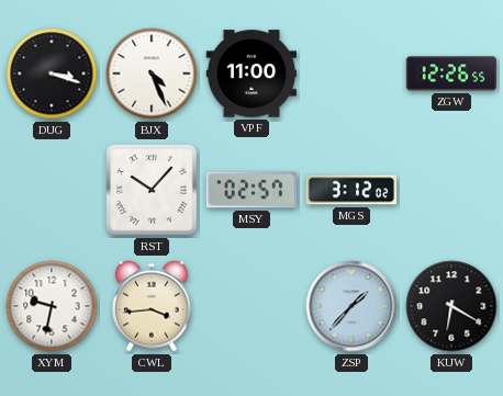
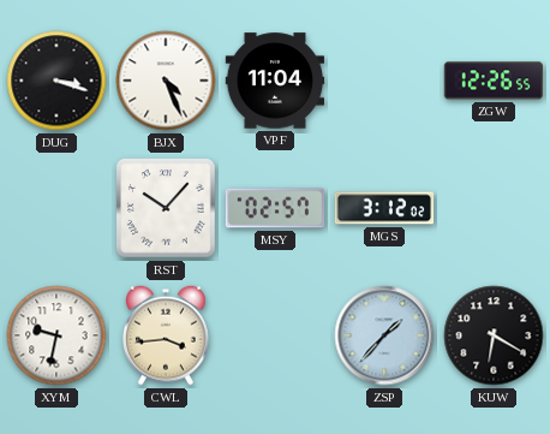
VPF: 11:00 -> 11:04
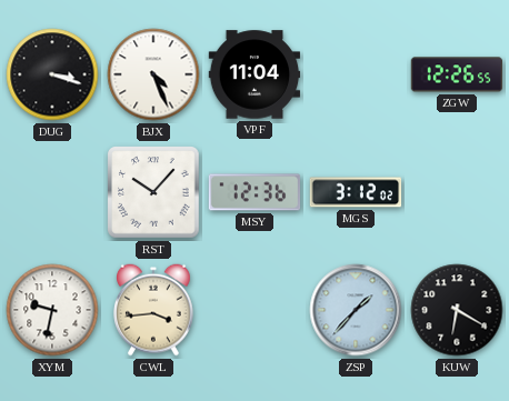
MSY: 02:57 -> 12:36
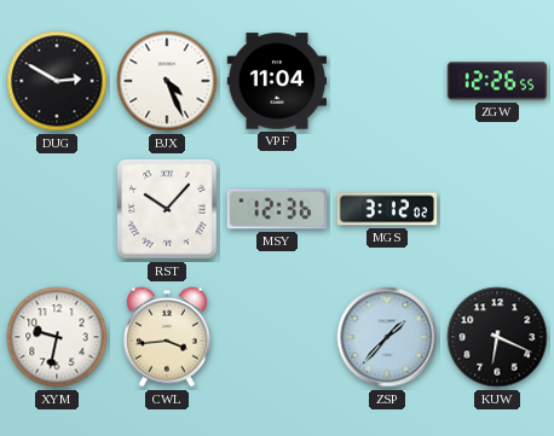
DUG: 3:18 -> 2:50
KUW: 6:20 -> 6:19
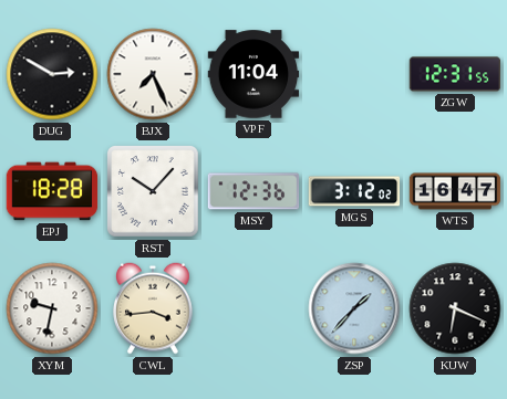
BJX: 4:26 -> 7:26
ZGW: 12:26 -> 12:31
EPJ: none -> 18:28
WTS: none -> 16:47
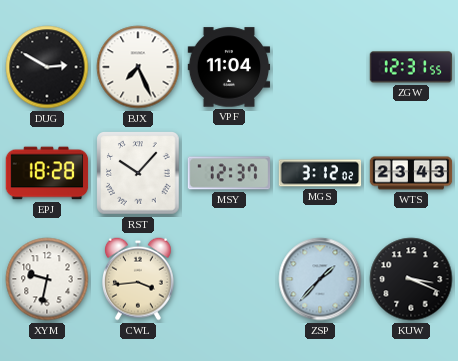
MSY: 12:36 -> 12:37
WTS: 16:47 -> 23:43
KUW: 6:19 -> 3:19
